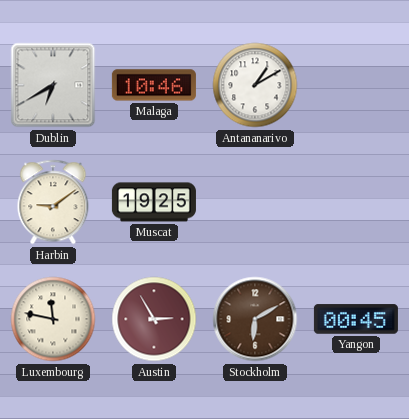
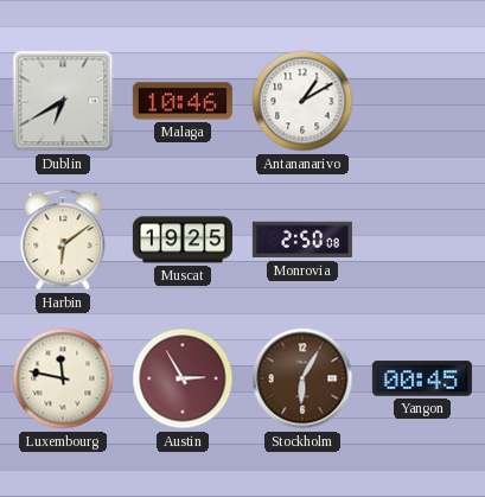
Harbin: 9:09 -> 6:09
Monrovia: none -> 2:50
Stockholm: 6:10 -> 6:05
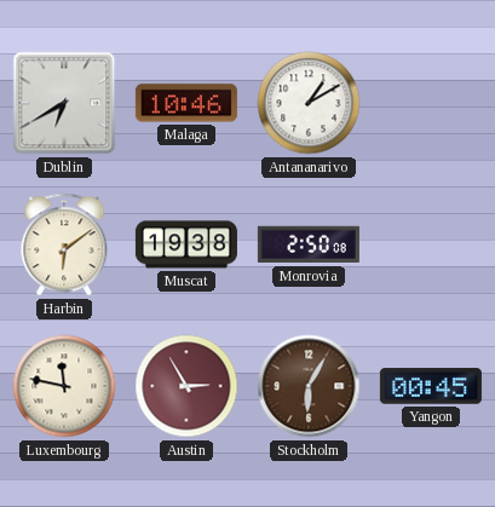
Muscat: 19:25 -> 19:38
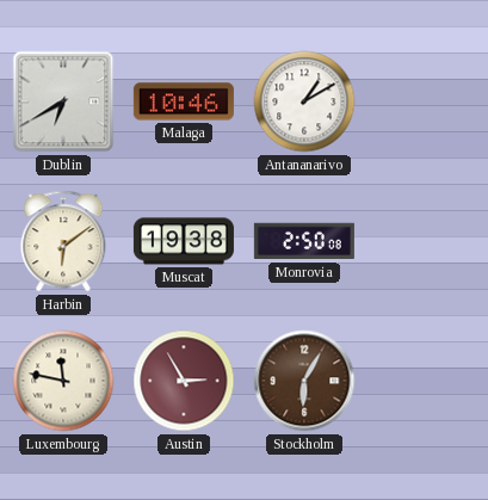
Yangon: 00:45 -> none
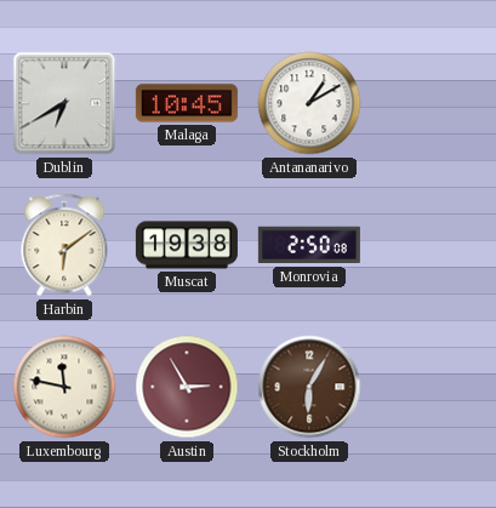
Malaga: 10:46 -> 10:45
